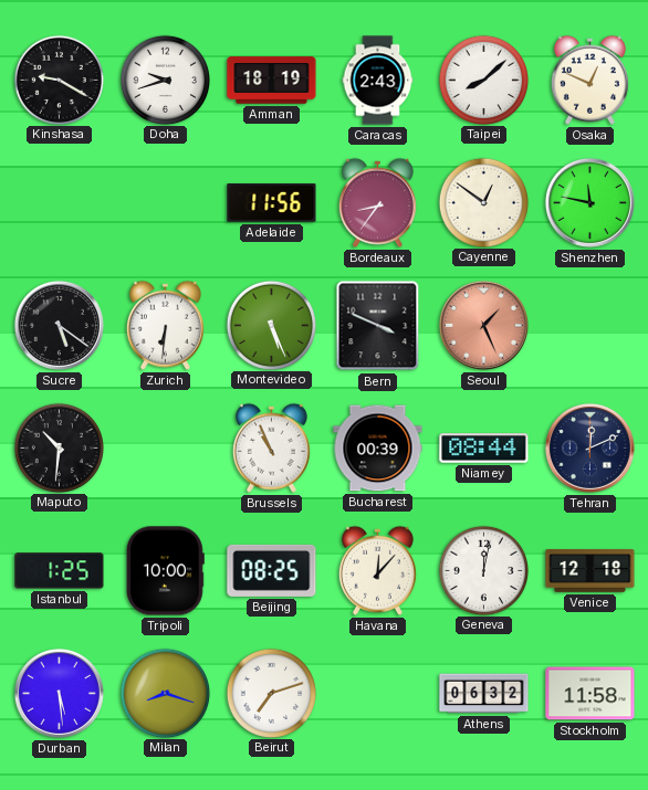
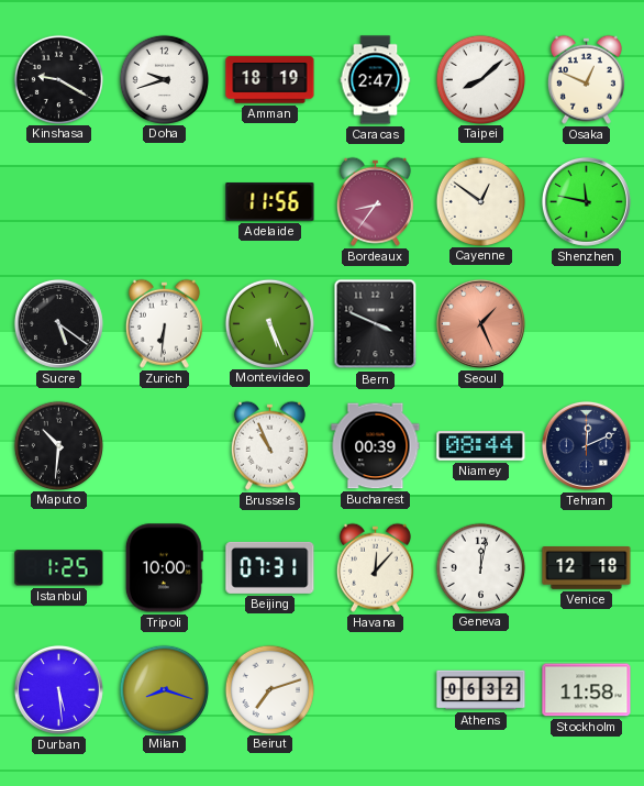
Caracas: 2:43 -> 2:47
Beijing: 08:25 -> 07:31
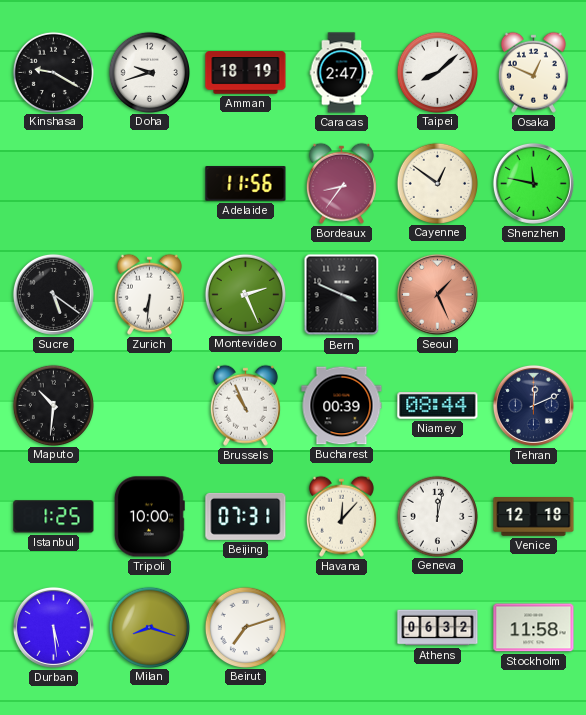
Montevideo: 5:26 -> 2:26
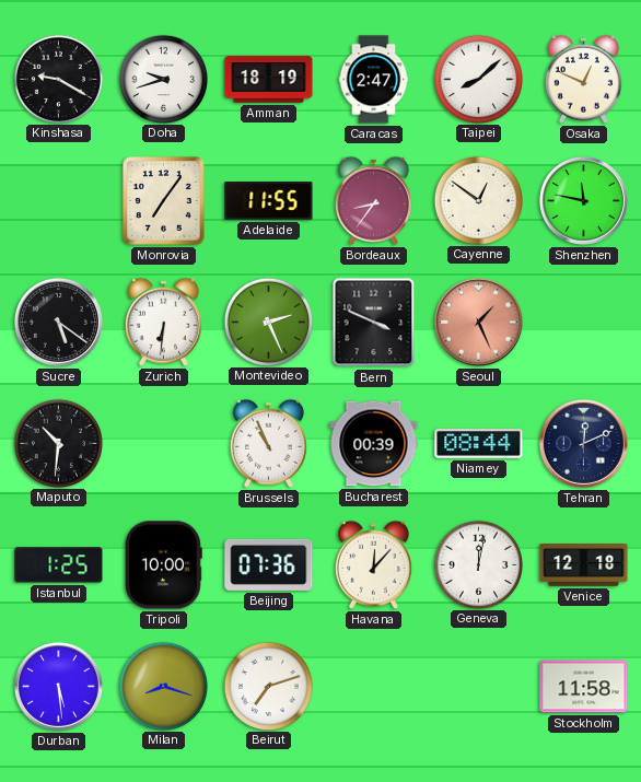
Monrovia: none -> 7:06
Adelaide: 11:56 -> 11:55
Beijing: 07:31 -> 07:36
Athens: 06:32 -> none
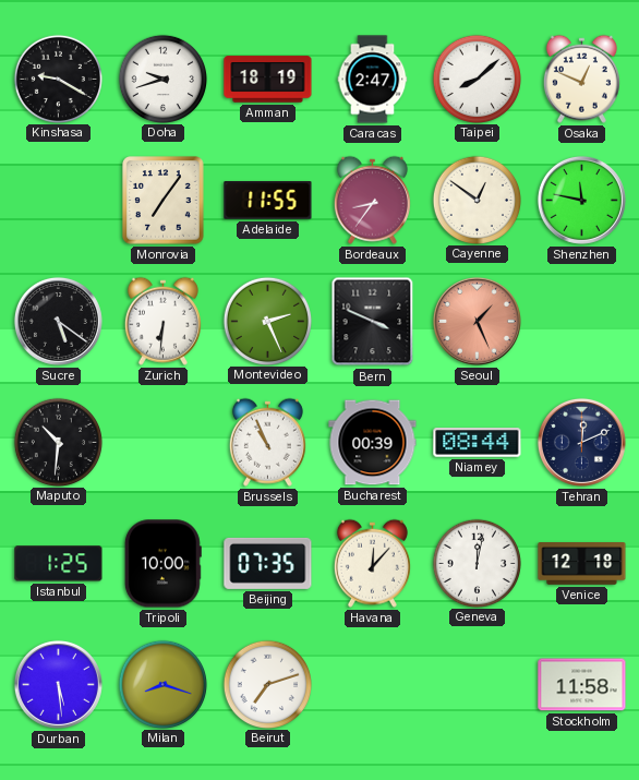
Beijing: 07:36 -> 07:35
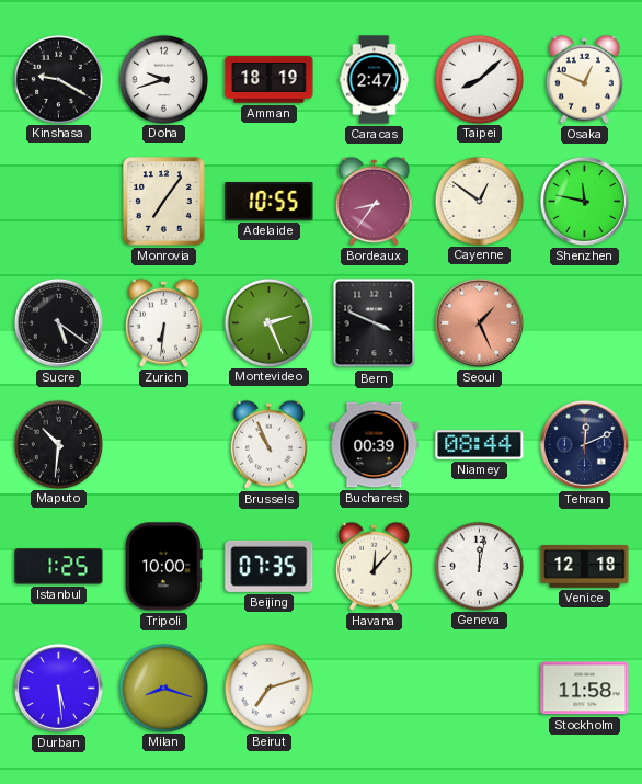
Adelaide: 11:55 -> 10:55
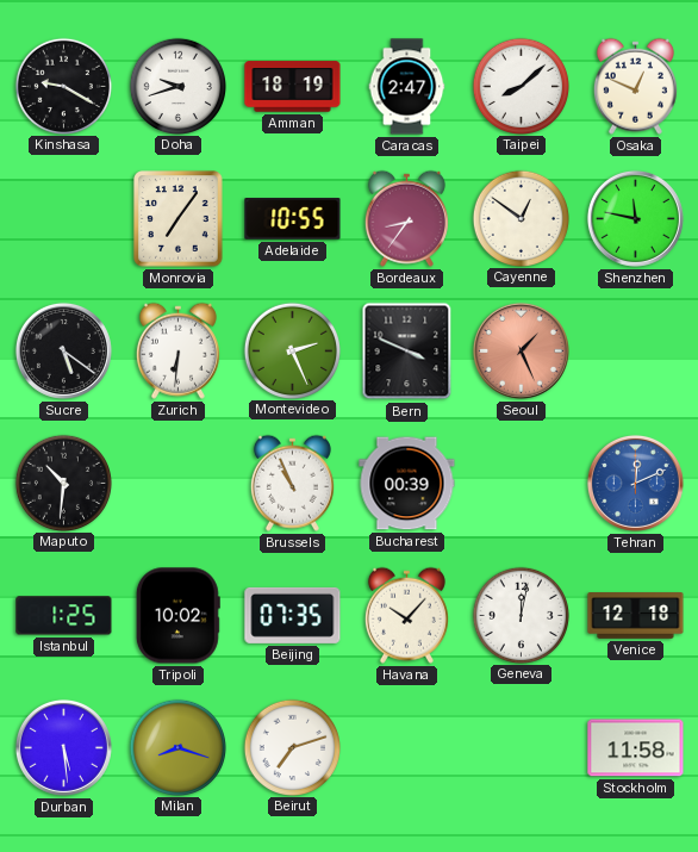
Niamey: 08:44 -> none
Tehran dial: navy -> blue
Tripoli: 10:00 -> 10:02
Havana: 12:07 -> 10:07
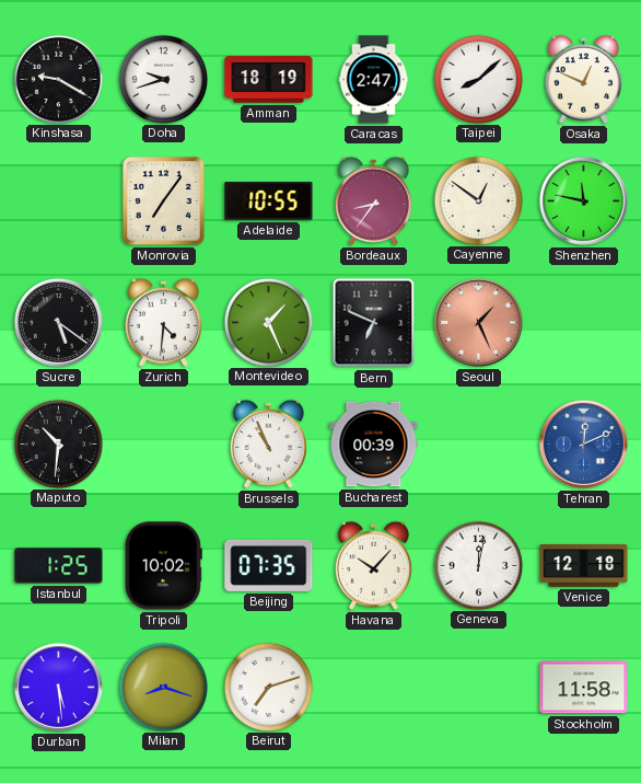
Zurich: 6:31 -> 4:31
Montevideo: 2:26 -> 1:26
Bern: 3:49 -> 6:49
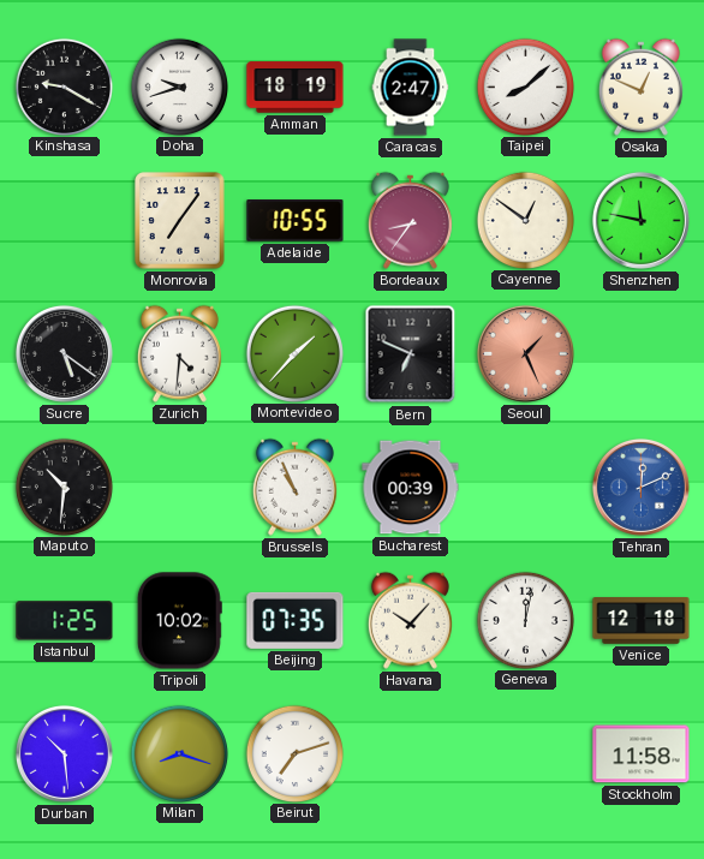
Montevideo: 1:26 -> 1:37
Durban: 5:29 -> 10:29
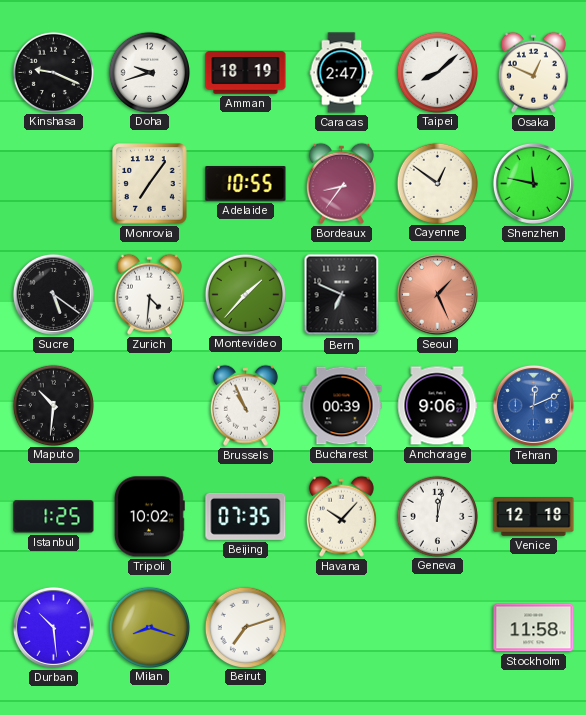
Kinshasa: 9:20 -> 9:19
Anchorage: none -> 9:06
